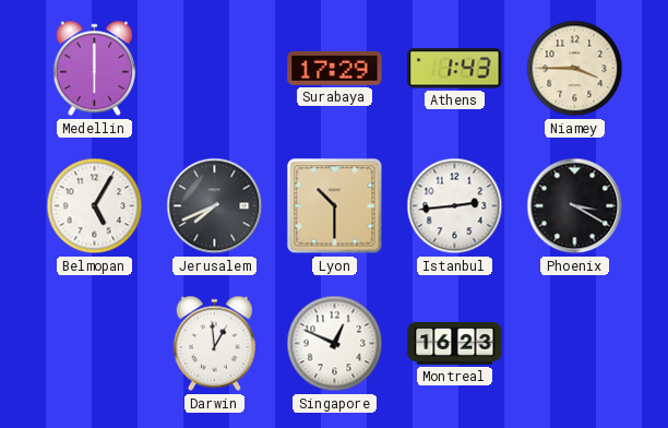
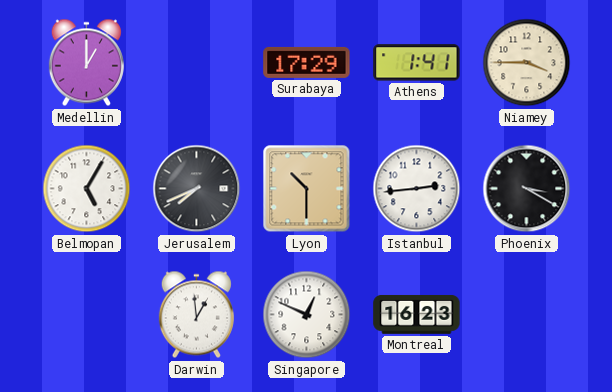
Medellin: 6:00 -> 1:00
Athens: 1:43 -> 1:41
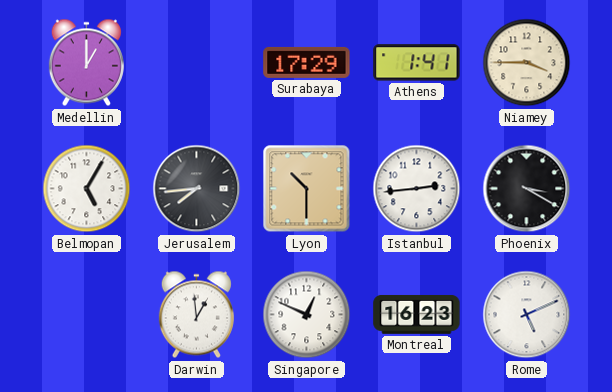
Jerusalem: 7:41 -> 7:44
Rome: none -> 5:11
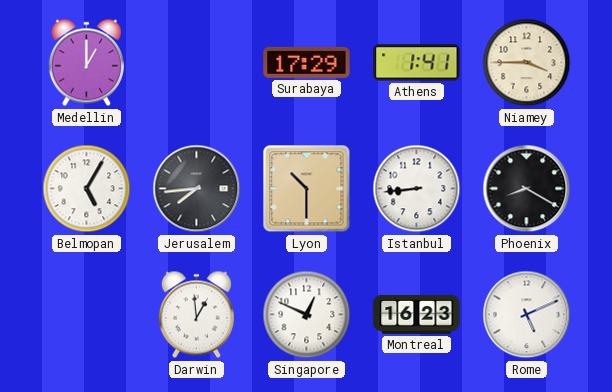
Istanbul: 2:44 -> 8:44
Phoenix: 3:20 -> 8:20
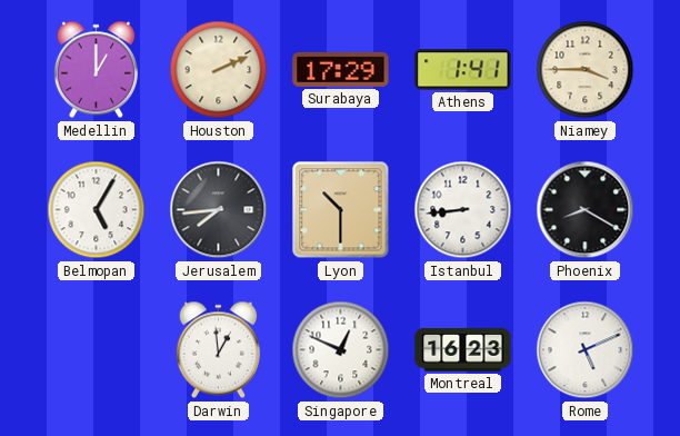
Houston: none -> 2:11
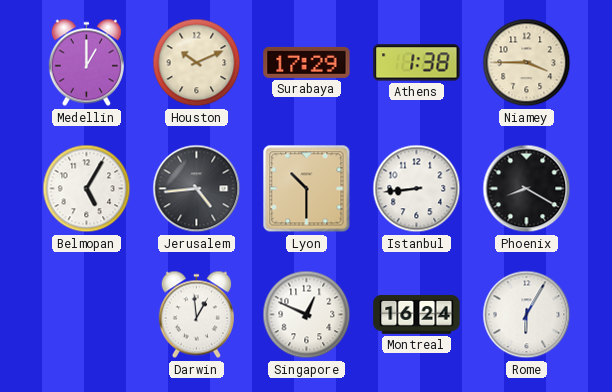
Houston: 2:11 -> 10:11
Athens: 1:41 -> 1:38
Jerusalem: 7:44 -> 4:44
Montreal: 16:23 -> 16:24
Rome: 5:11 -> 6:05
